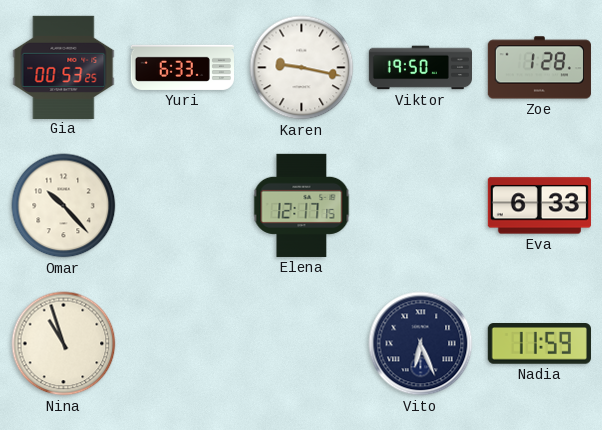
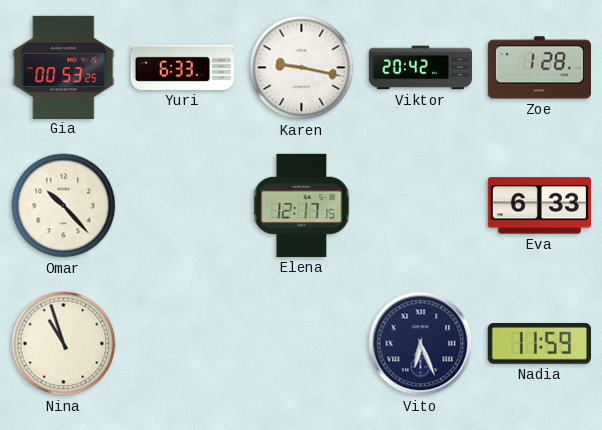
Viktor: 19:50 -> 20:42
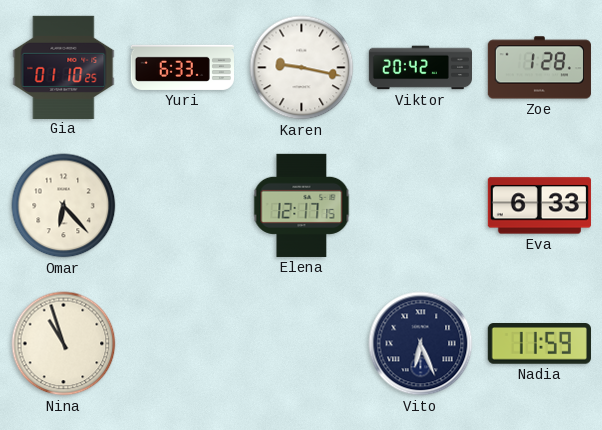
Gia: 00:53 -> 01:10
Omar: 10:23 -> 6:23
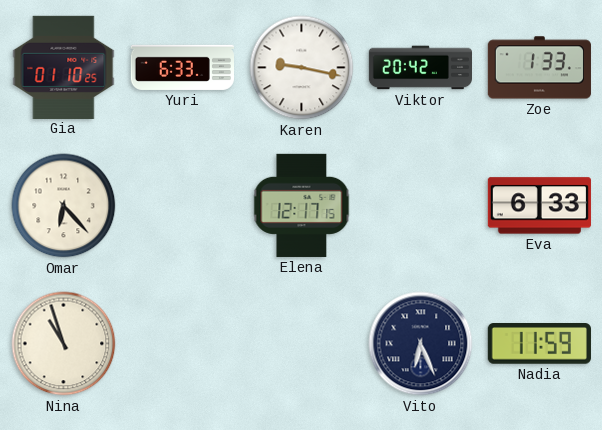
Zoe: 1:28 -> 1:33
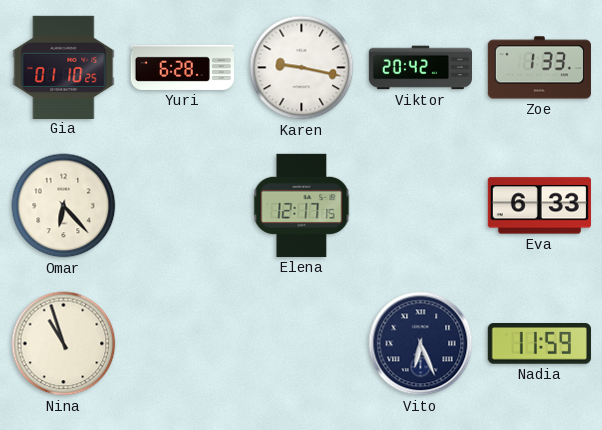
Yuri: 6:33 -> 6:28
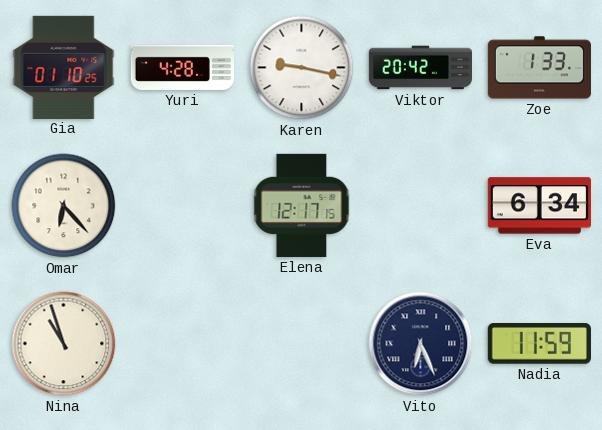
Yuri: 6:28 -> 4:28
Eva: 6:33 -> 6:34
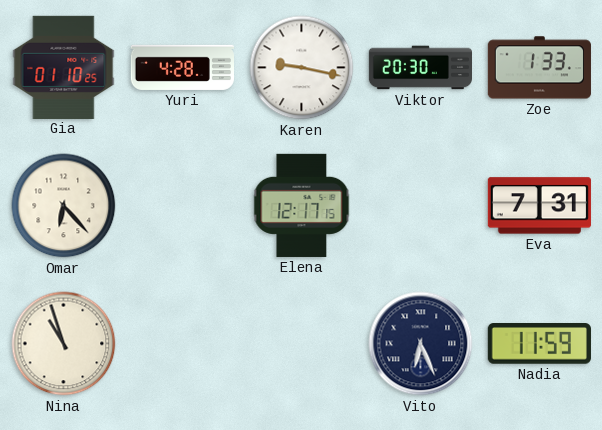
Viktor: 20:42 -> 20:30
Eva: 6:34 -> 7:31
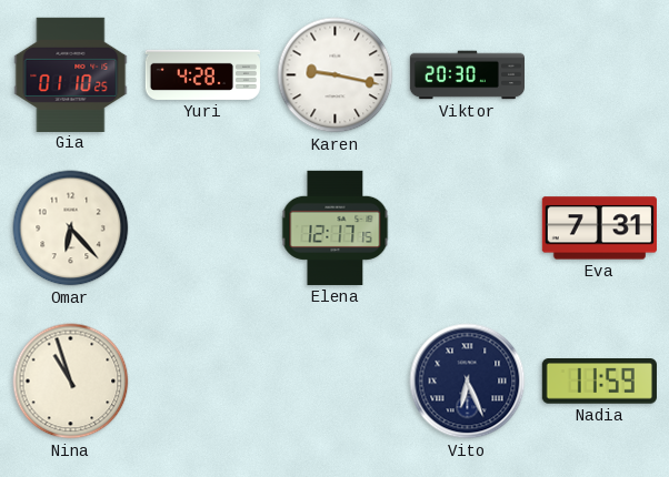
Zoe: 1:33 -> none
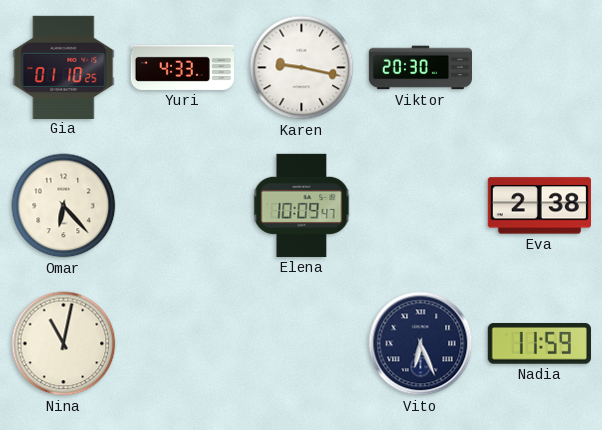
Yuri: 4:28 -> 4:33
Elena: 12:17 -> 10:09
Eva: 7:31 -> 2:38
Nina: 10:57 -> 11:02
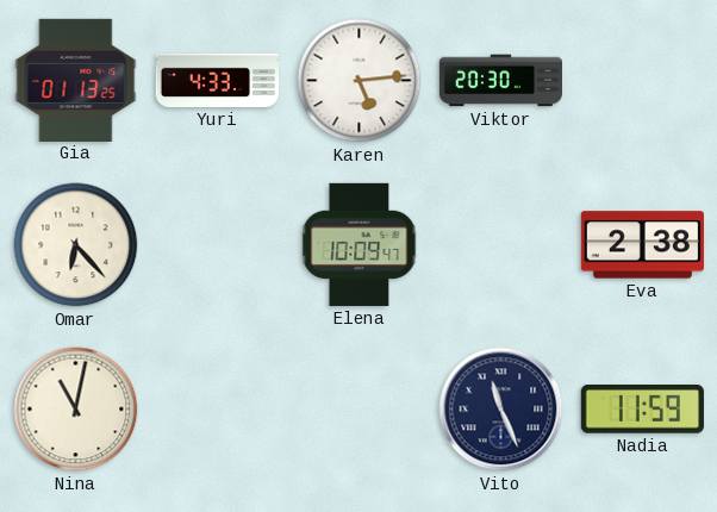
Gia: 01:10 -> 01:13
Karen: 9:17 -> 5:14
Vito: 6:26 -> 11:26
